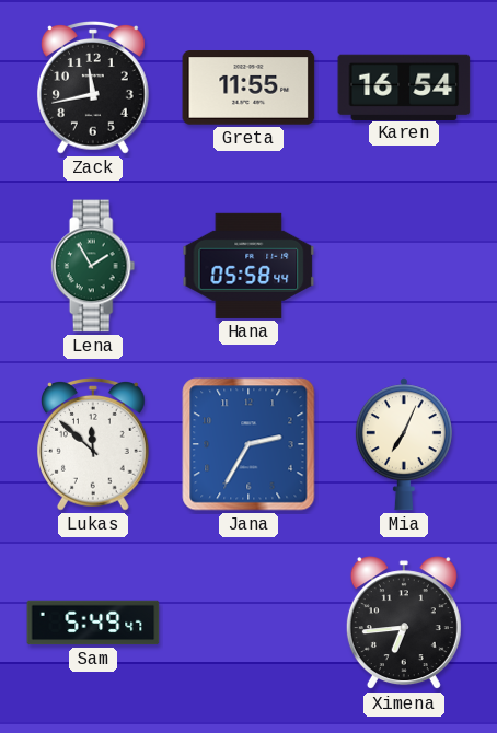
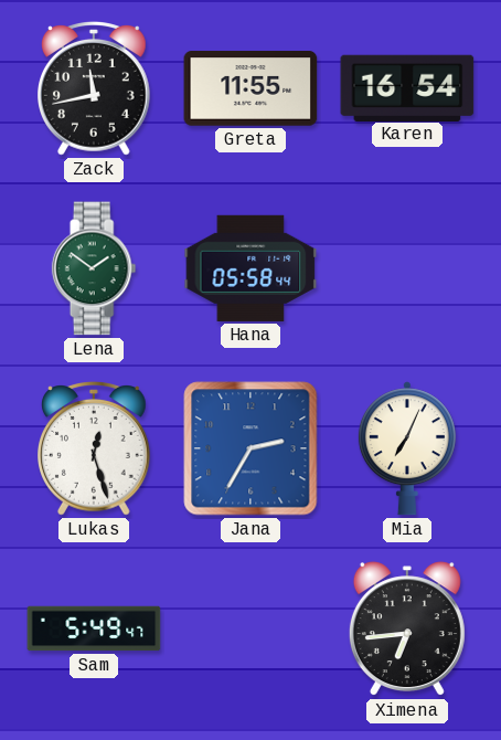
Lena: 1:55 -> 1:51
Lukas: 11:52 -> 12:27
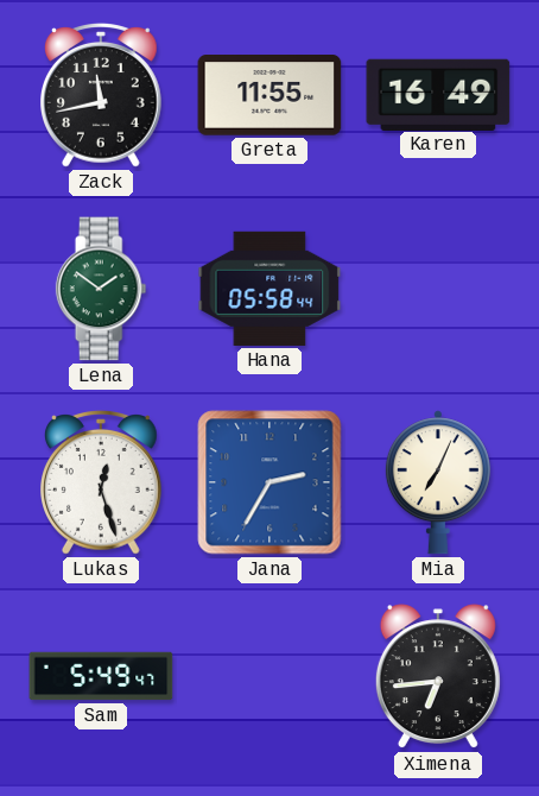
Karen: 16:54 -> 16:49
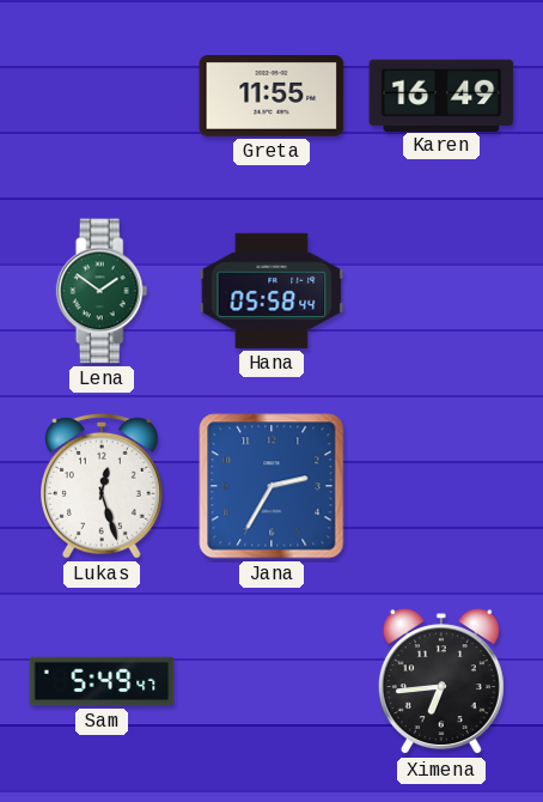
Zack: 11:43 -> none
Mia: 7:04 -> none
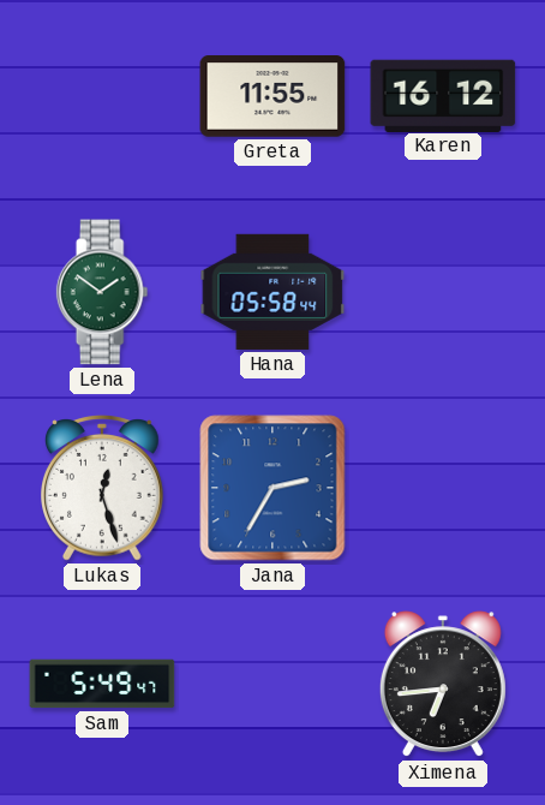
Karen: 16:49 -> 16:12
